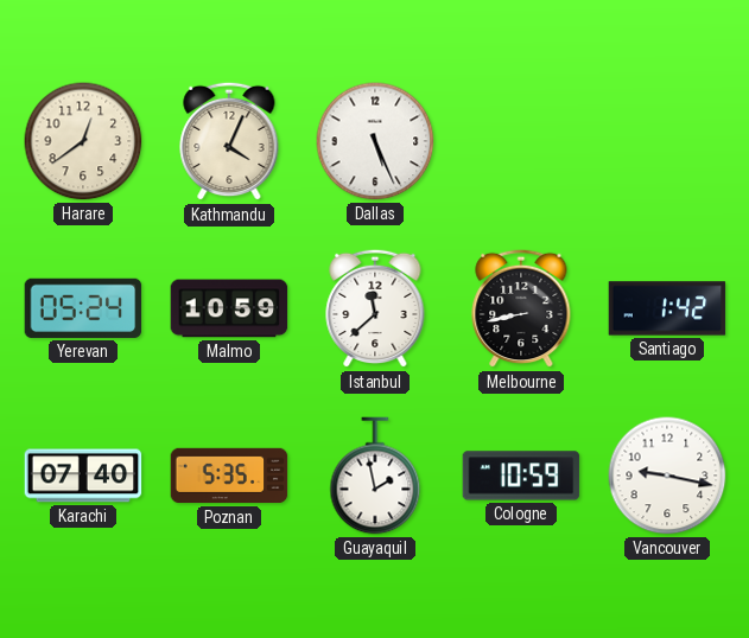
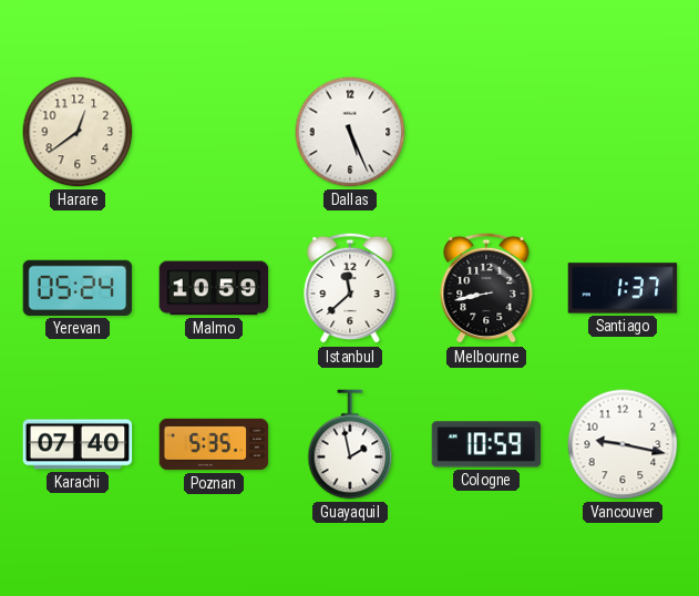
Kathmandu: 4:04 -> none
Santiago: 1:42 -> 1:37
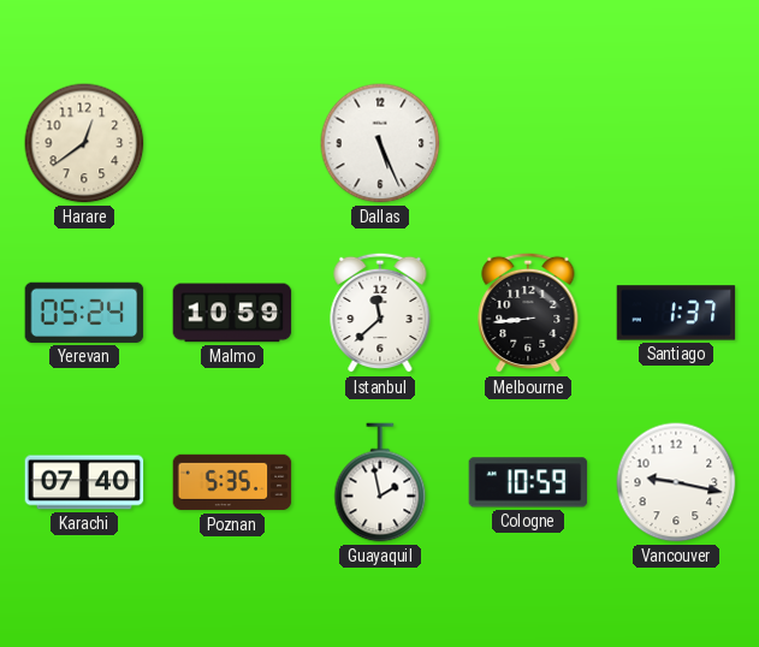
Melbourne: 8:43 -> 8:44
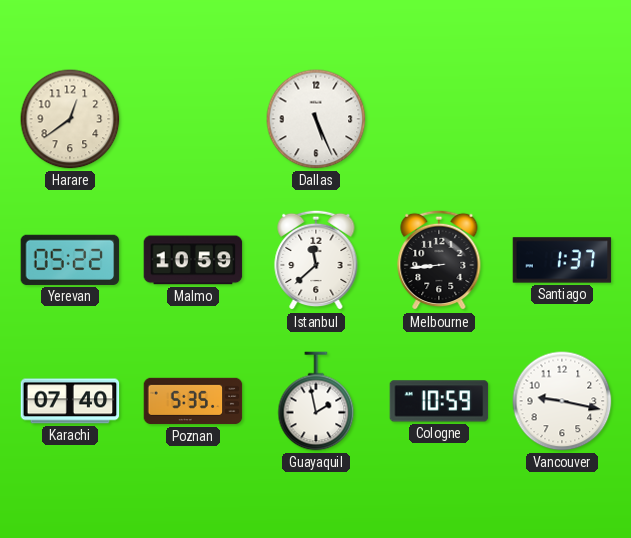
Yerevan: 05:24 -> 05:22
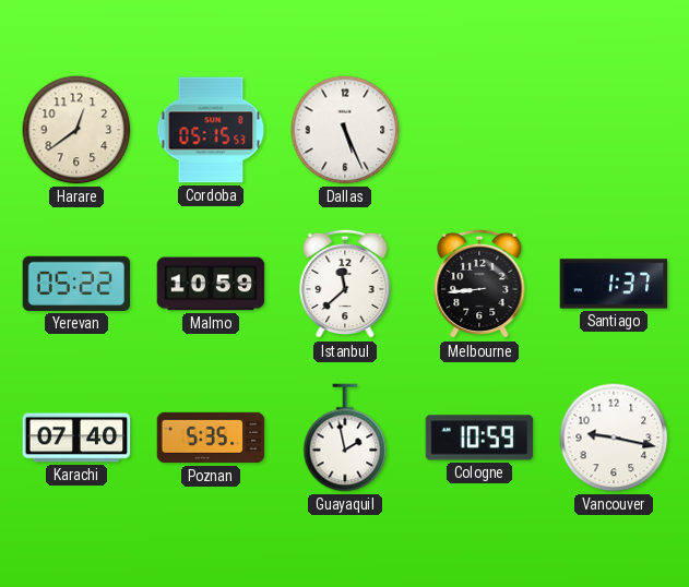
Cordoba: none -> 05:15
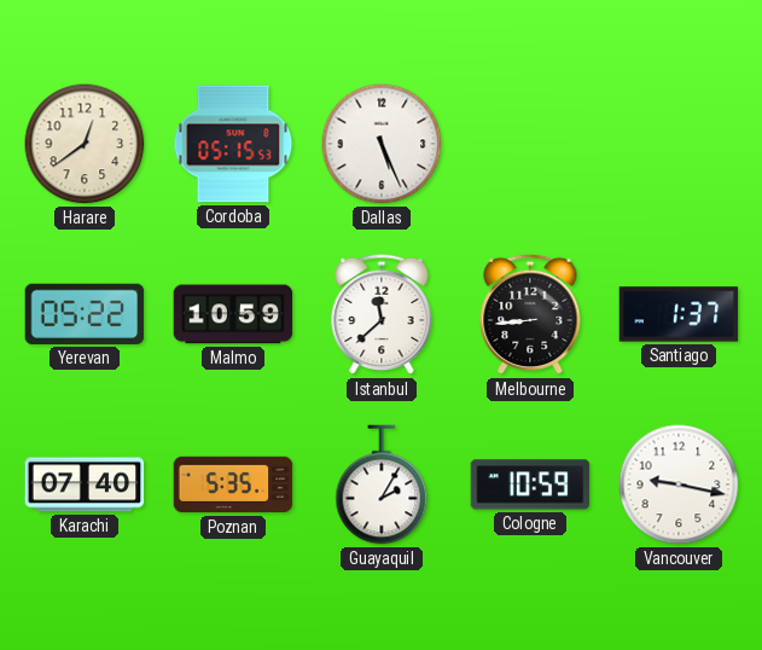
Guayaquil: 1:58 -> 2:05
